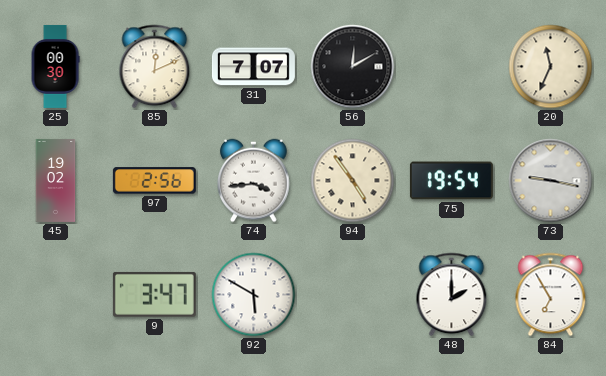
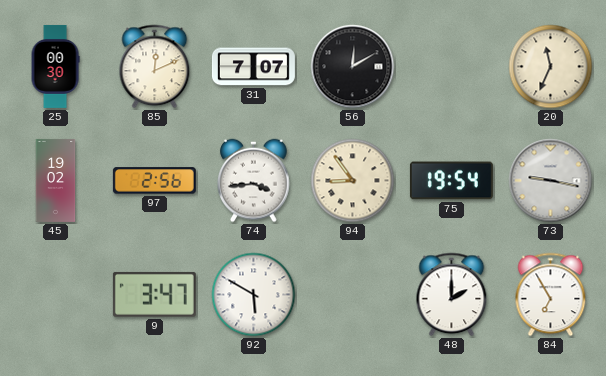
94: 4:54 -> 8:54
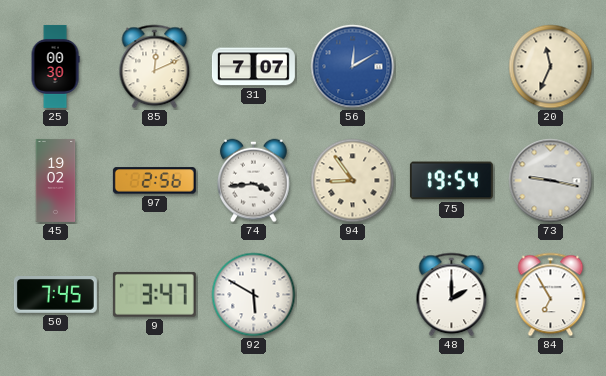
56 dial: black -> blue
50: none -> 7:45
